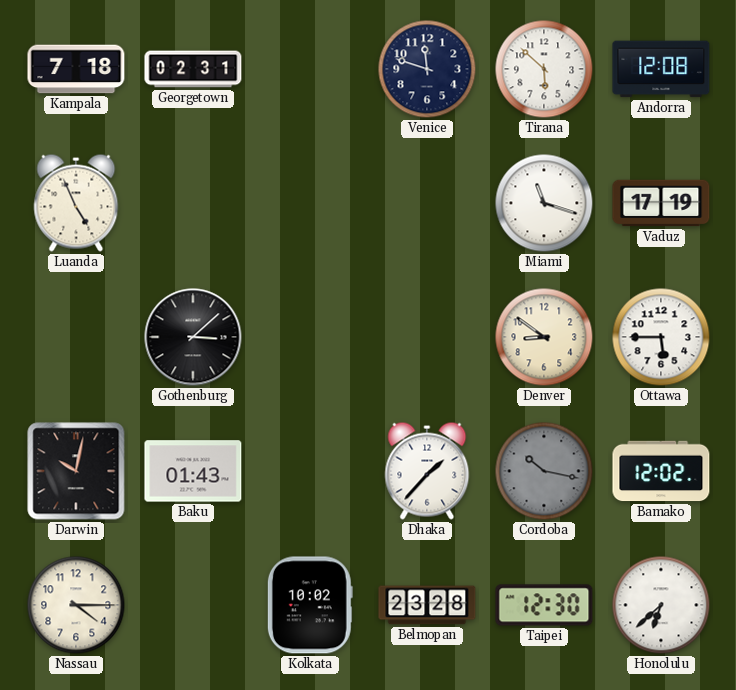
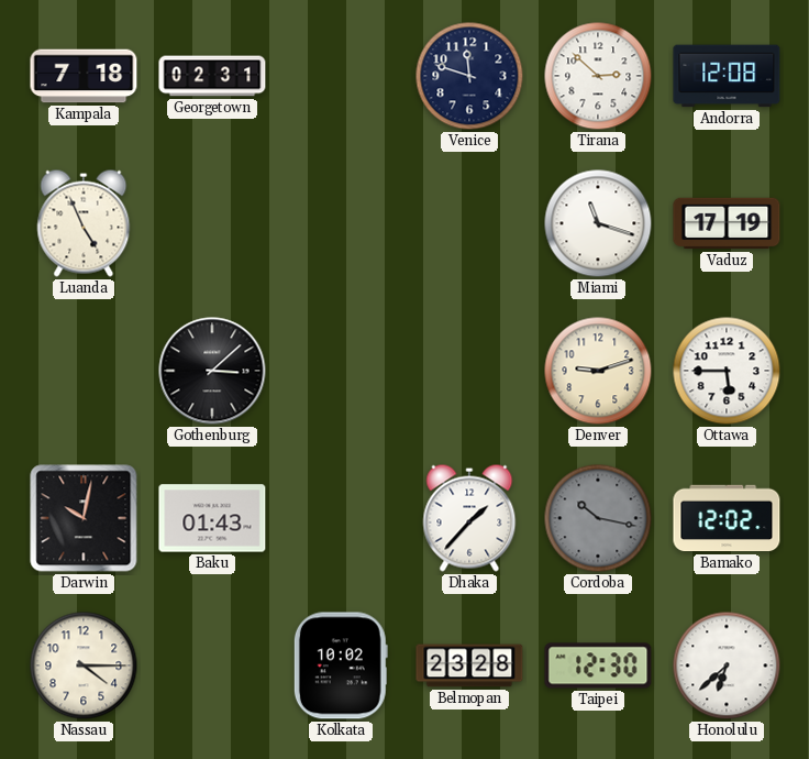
Tirana: 5:52 -> 2:52
Denver: 8:51 -> 9:12
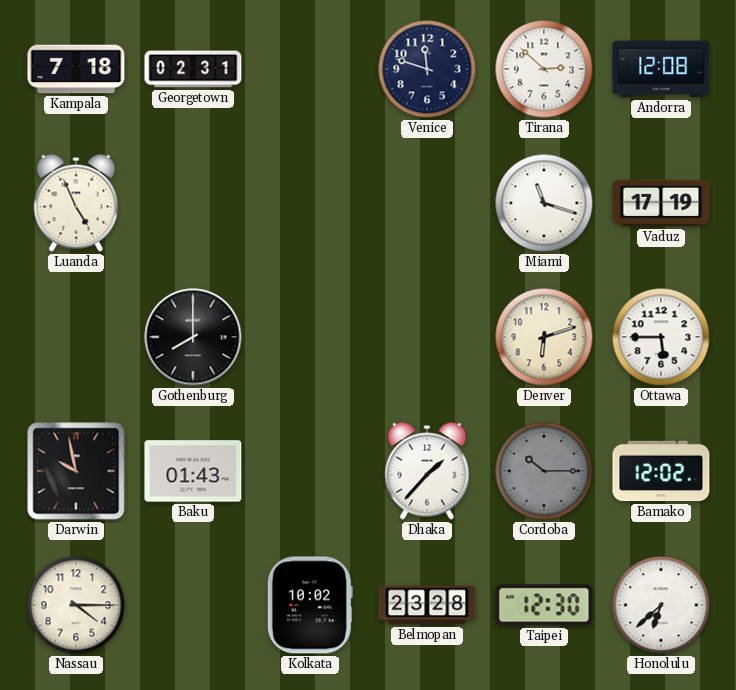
Gothenburg: 3:08 -> 8:00
Denver: 9:12 -> 6:12
Darwin: 10:02 -> 9:58
Cordoba: 10:17 -> 10:15
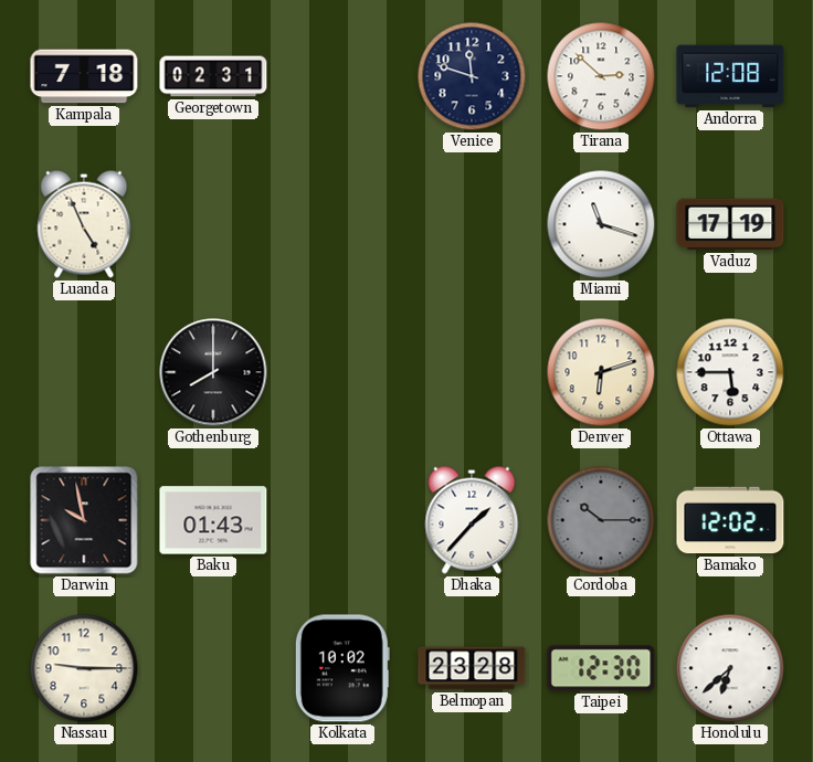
Nassau: 4:15 -> 9:15
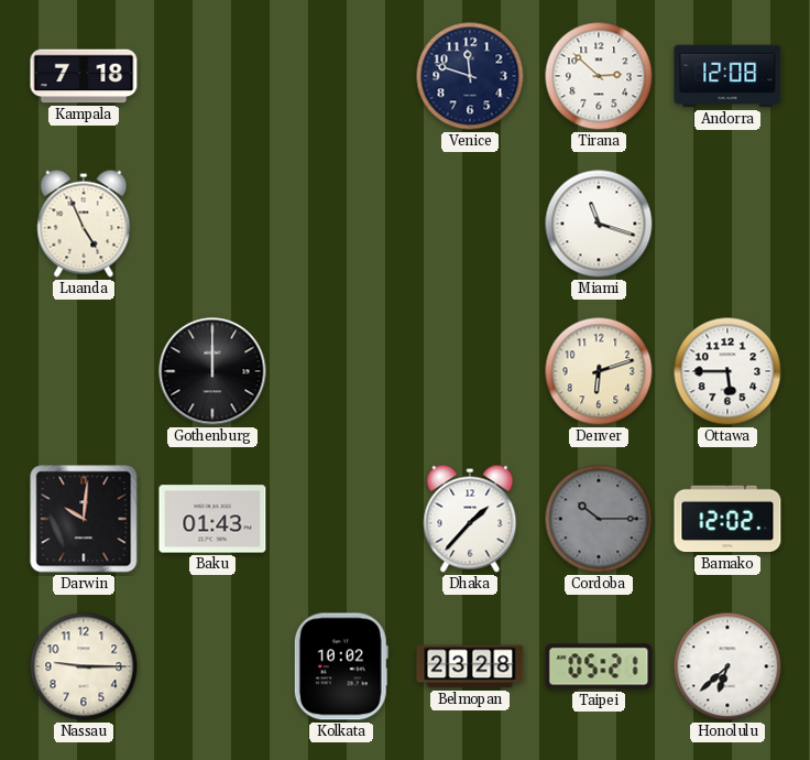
Georgetown: 02:31 -> none
Vaduz: 17:19 -> none
Gothenburg: 8:00 -> 12:00
Darwin: 9:58 -> 10:01
Taipei: 12:30 -> 05:21
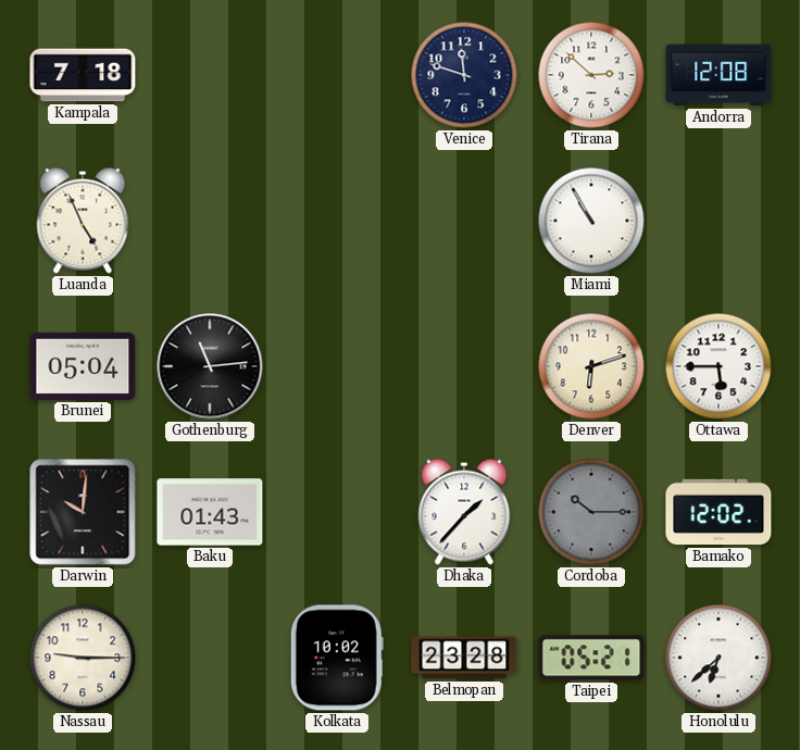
Miami: 11:18 -> 10:55
Brunei: none -> 05:04
Gothenburg: 12:00 -> 11:14
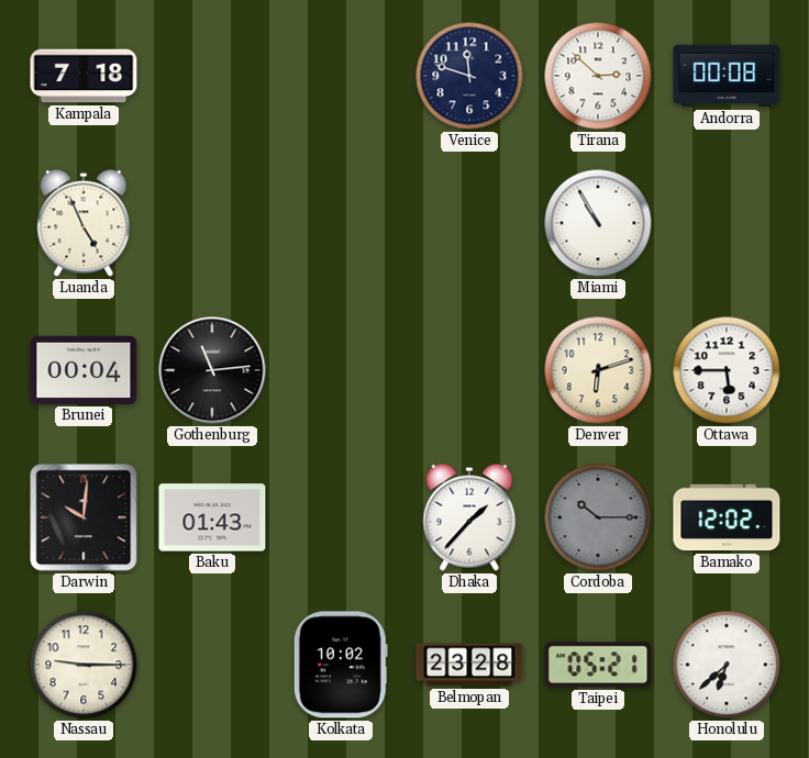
Andorra: 12:08 -> 00:08
Brunei: 05:04 -> 00:04
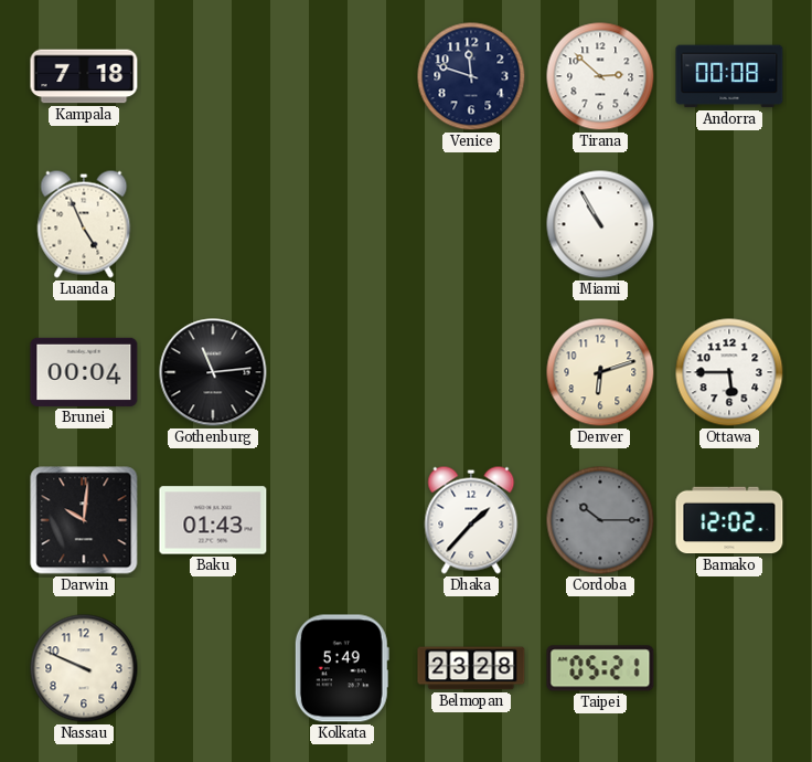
Nassau: 9:15 -> 9:49
Kolkata: 10:02 -> 5:49
Honolulu: 6:38 -> none
